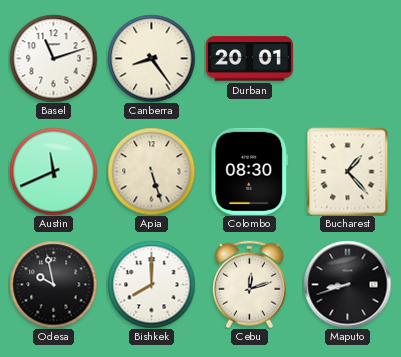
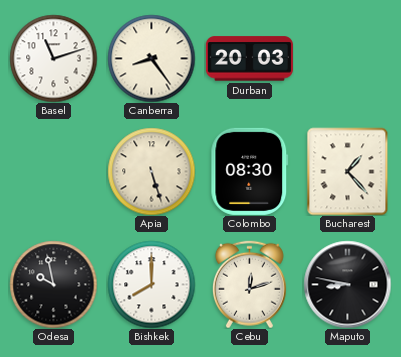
Durban: 20:01 -> 20:03
Austin: 11:41 -> none
Maputo: 8:42 -> 8:47
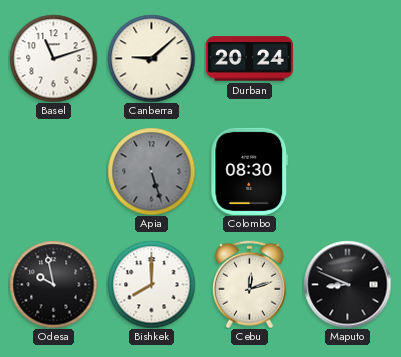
Canberra: 8:24 -> 9:08
Durban: 20:03 -> 20:24
Apia dial: cream -> grey
Bucharest: 1:23 -> none
Maputo: 8:47 -> 8:49
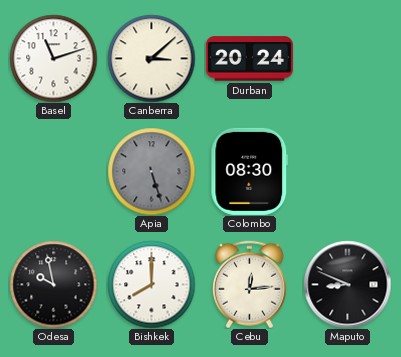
Canberra: 9:08 -> 3:08
Cebu: 12:12 -> 12:14
